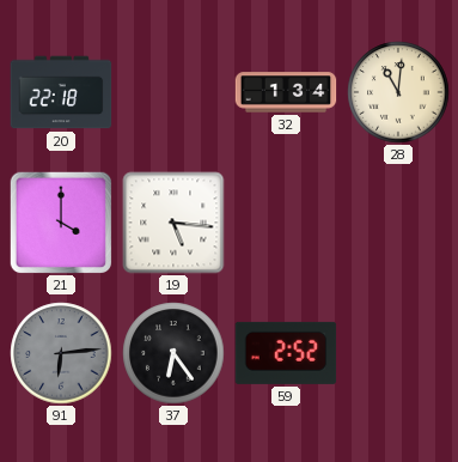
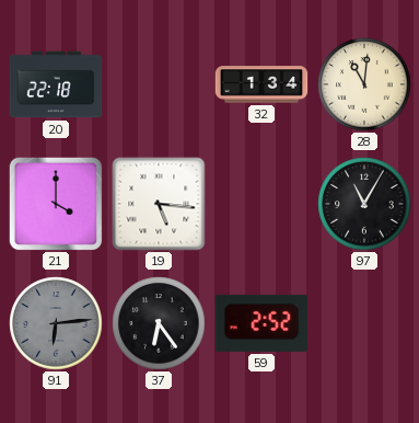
97: none -> 11:05
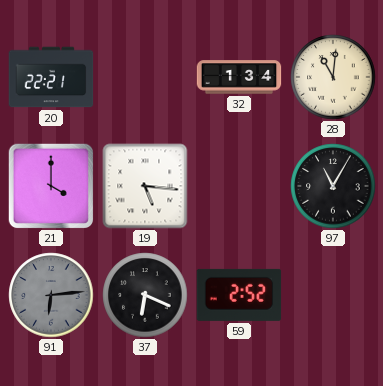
20: 22:18 -> 22:21
37: 6:24 -> 6:19
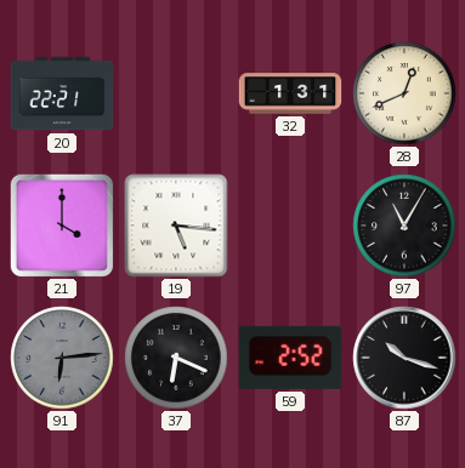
32: 1:34 -> 1:31
28: 11:01 -> 12:41
87: none -> 10:18
